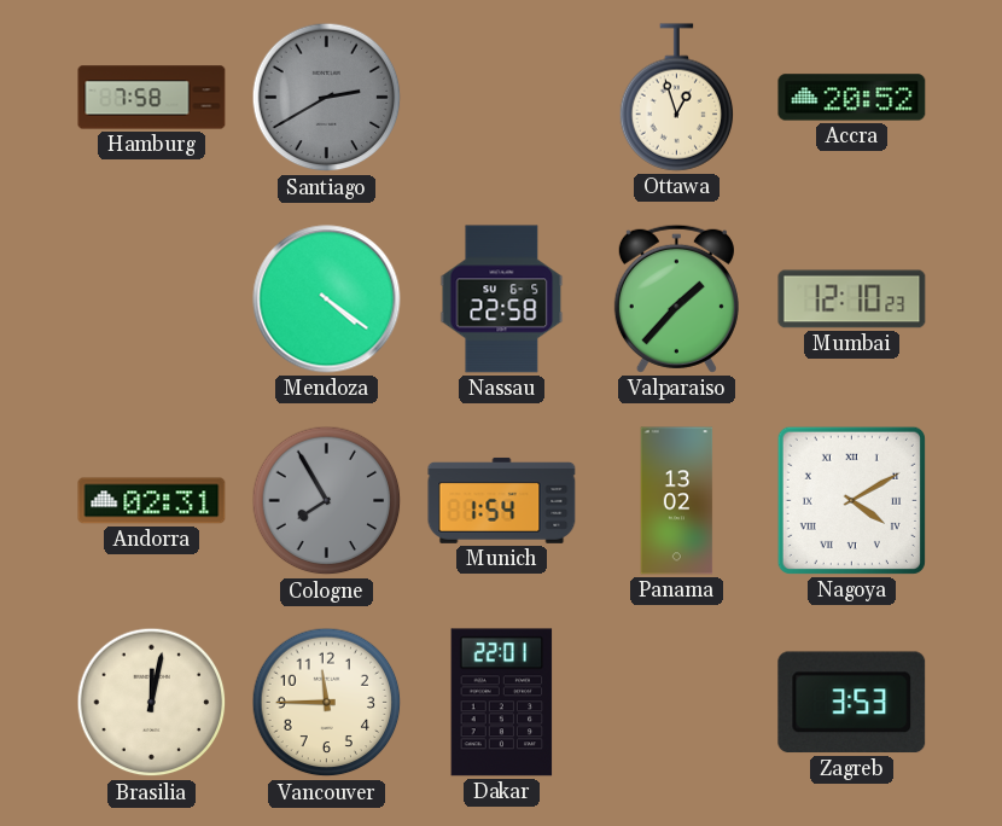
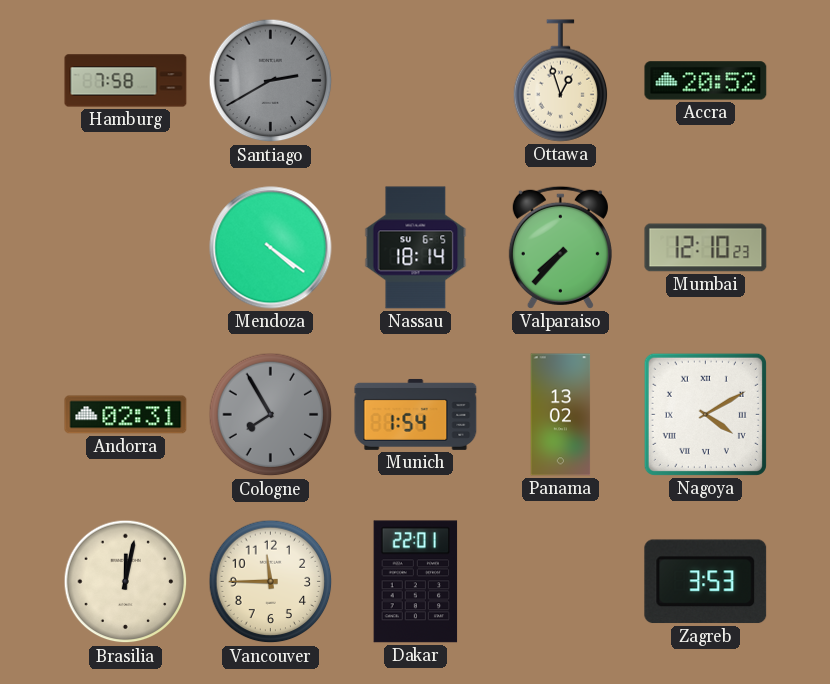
Nassau: 22:58 -> 18:14
Valparaiso: 1:37 -> 7:37
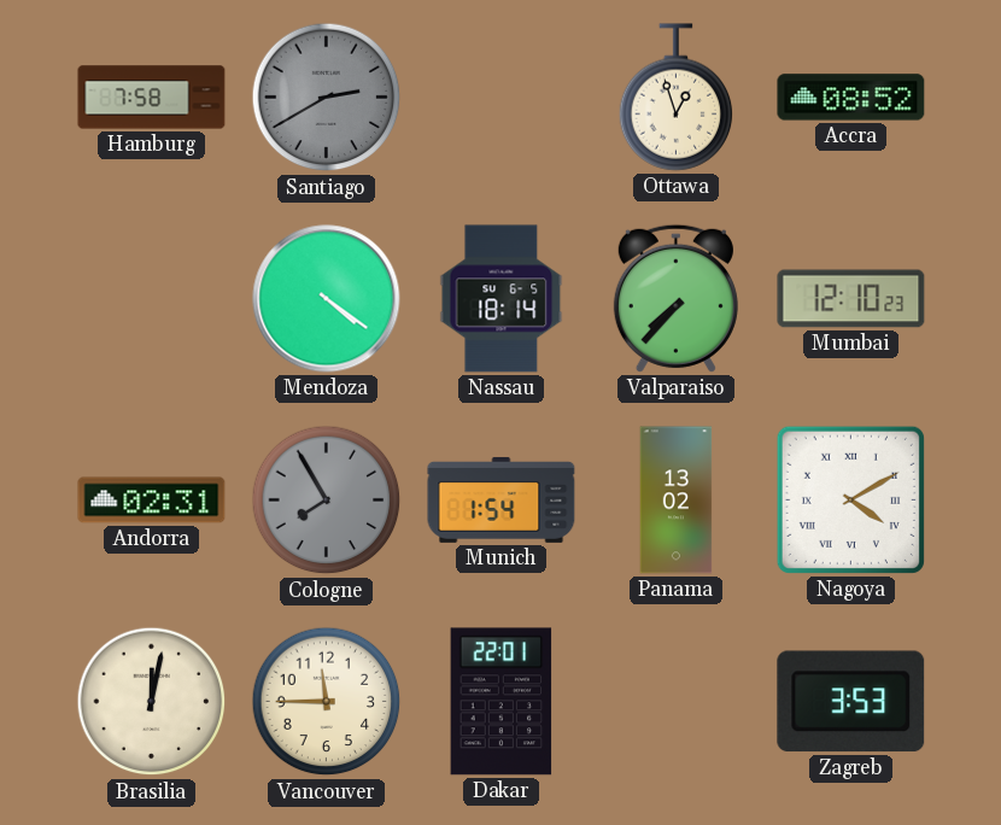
Accra: 20:52 -> 08:52
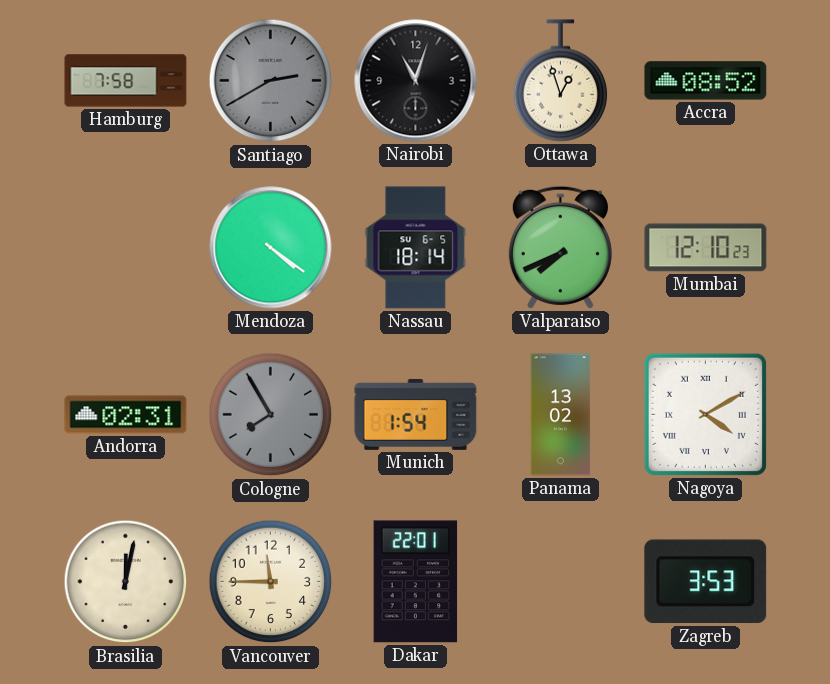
Nairobi: none -> 11:03
Valparaiso: 7:37 -> 7:41
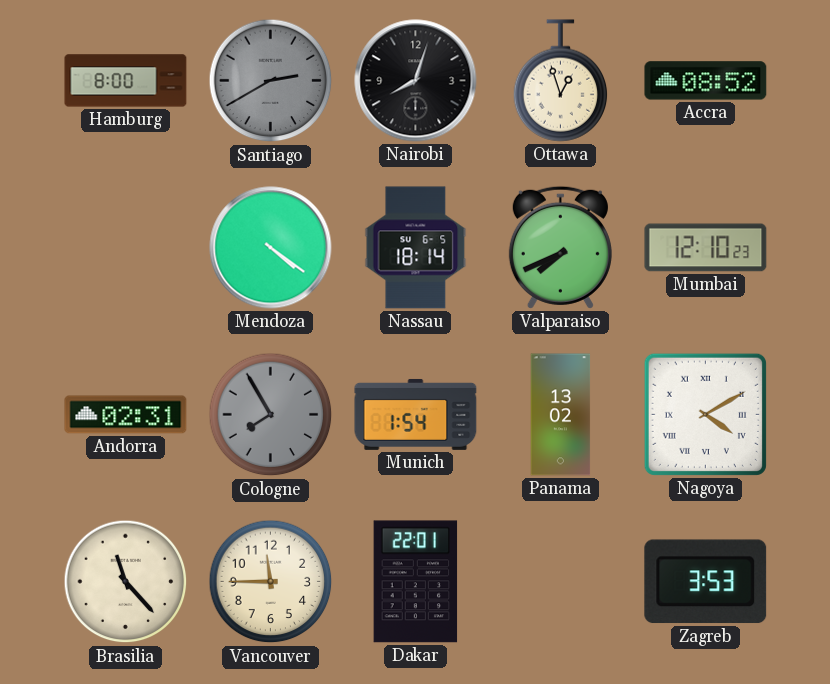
Hamburg: 7:58 -> 8:00
Nairobi: 11:03 -> 8:03
Brasilia: 12:02 -> 11:23
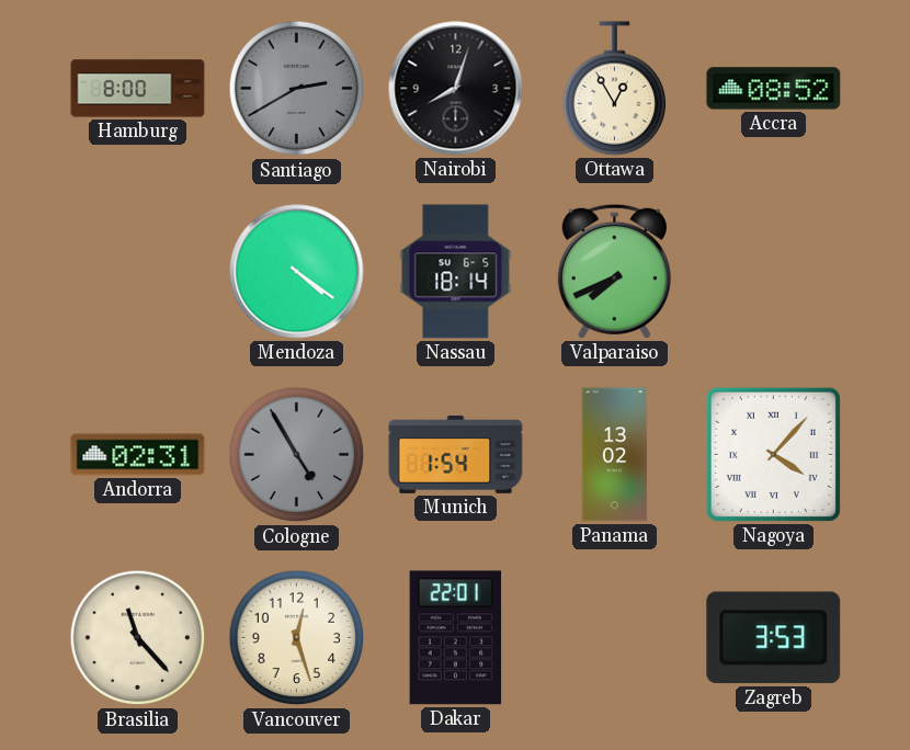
Ottawa: 12:57 -> 12:55
Mumbai: 12:10 -> none
Cologne: 7:55 -> 4:55
Nagoya: 4:10 -> 4:07
Vancouver: 11:45 -> 12:27
